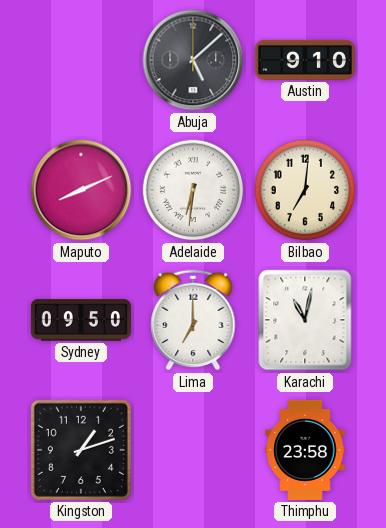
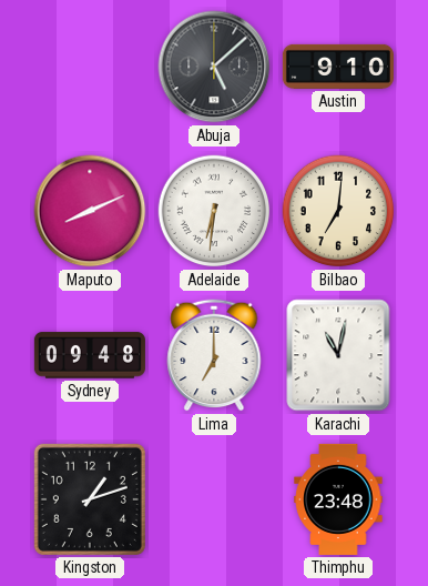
Sydney: 09:50 -> 09:48
Thimphu: 23:58 -> 23:48
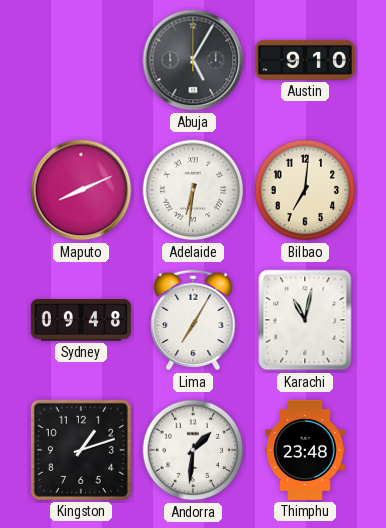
Abuja: 5:08 -> 5:05
Lima: 7:00 -> 7:05
Andorra: none -> 1:31
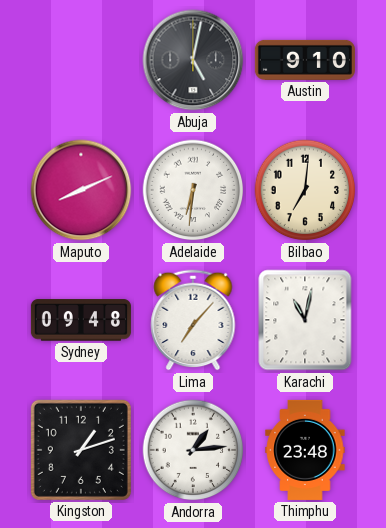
Abuja: 5:05 -> 5:02
Lima: 7:05 -> 7:07
Andorra: 1:31 -> 1:14
